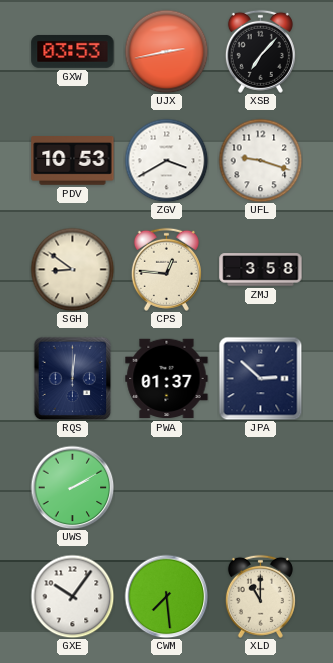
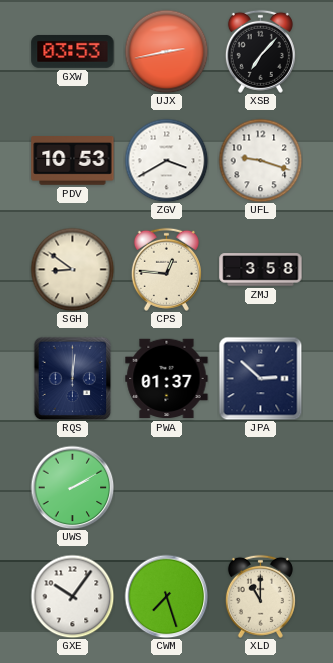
CWM: 7:29 -> 7:27
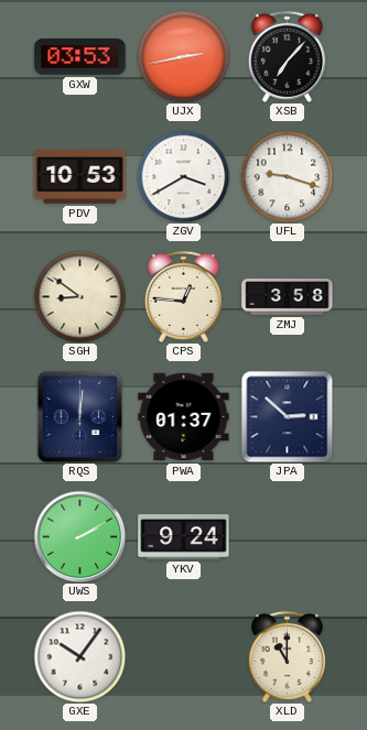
YKV: none -> 9:24
CWM: 7:27 -> none
